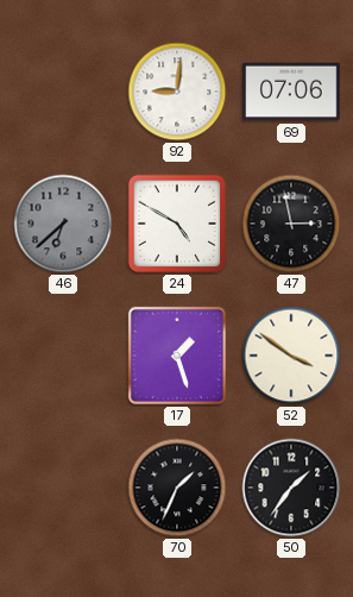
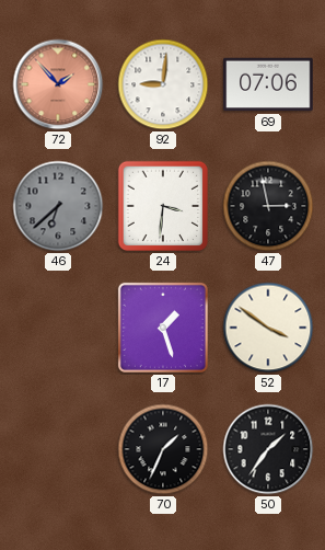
72: none -> 1:53
24: 4:50 -> 3:31
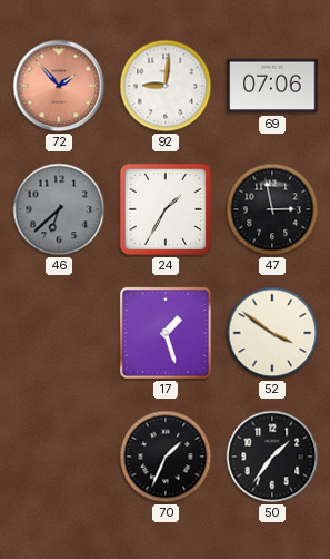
24: 3:31 -> 1:35
